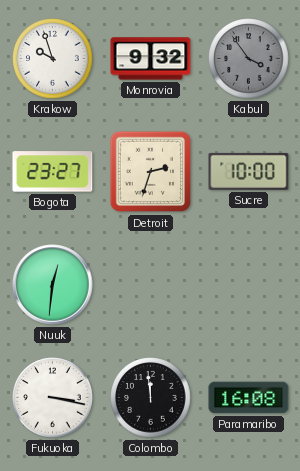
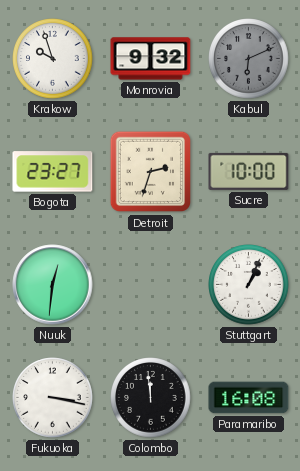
Kabul: 3:54 -> 6:11
Stuttgart: none -> 1:04
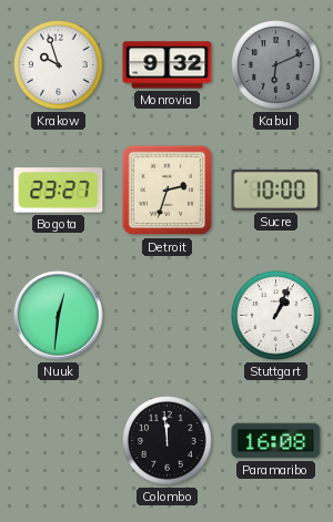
Fukuoka: 3:17 -> none
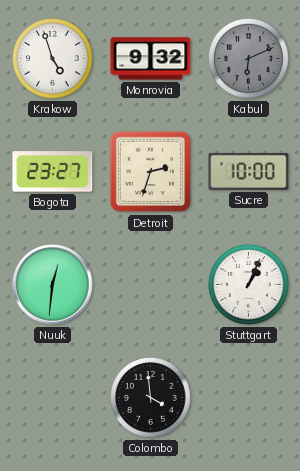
Krakow: 9:57 -> 4:57
Colombo: 11:59 -> 3:59
Paramaribo: 16:08 -> none
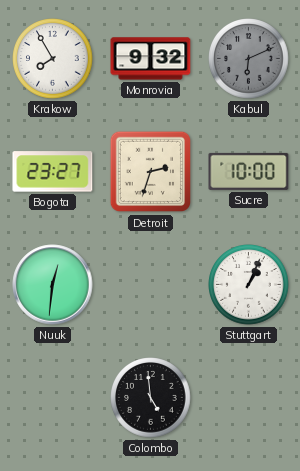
Krakow: 4:57 -> 7:55
Colombo: 3:59 -> 4:59
